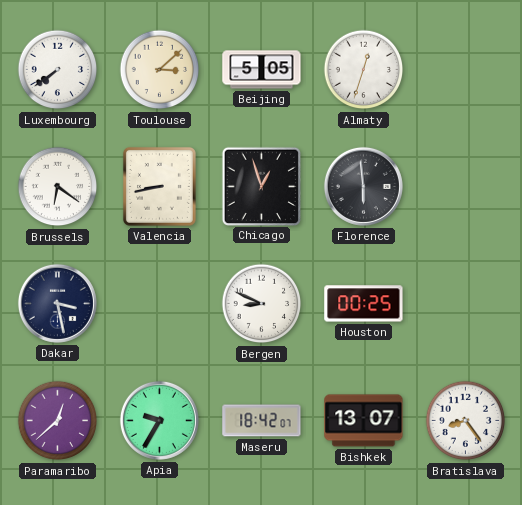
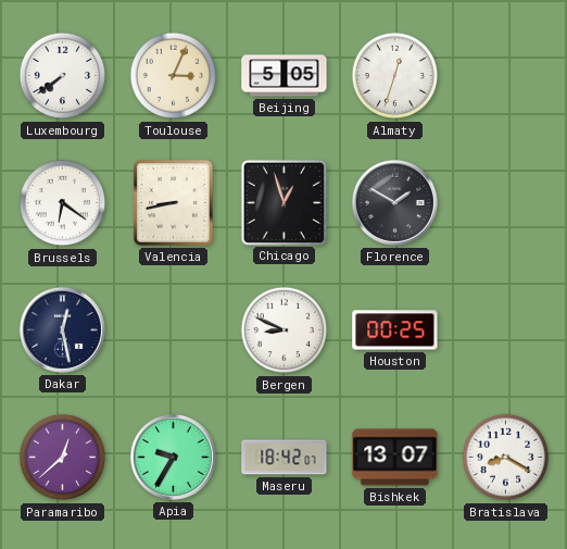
Toulouse: 3:08 -> 3:04
Florence: 5:59 -> 1:50
Dakar: 3:28 -> 12:28
Bratislava: 8:24 -> 8:20
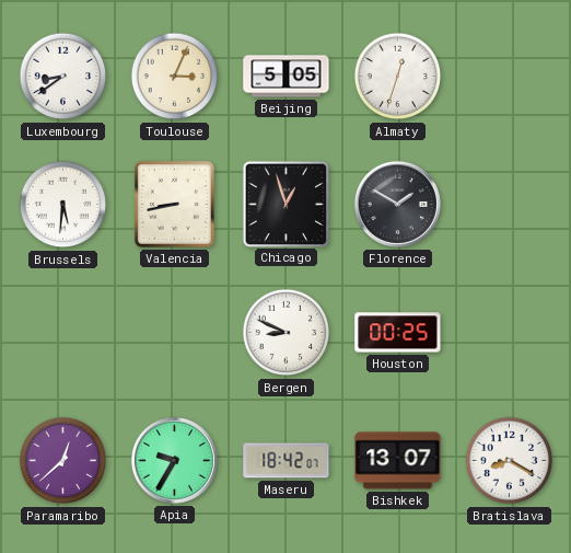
Luxembourg: 7:39 -> 8:39
Brussels: 6:21 -> 5:31
Dakar: 12:28 -> none
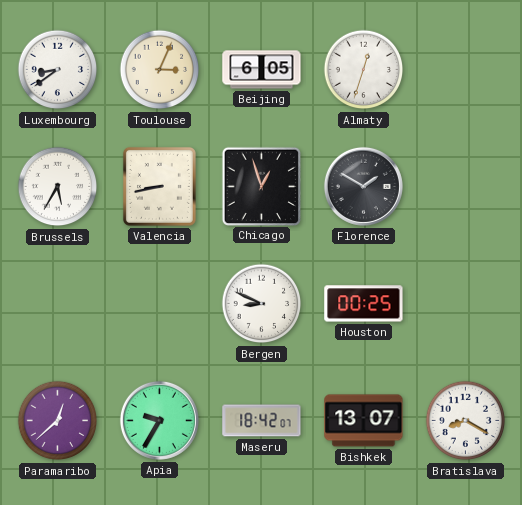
Beijing: 5:05 -> 6:05
Brussels: 5:31 -> 5:35
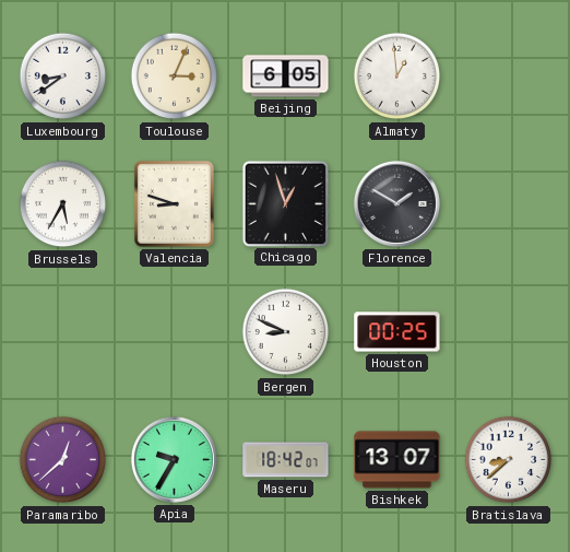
Almaty: 12:33 -> 12:59
Valencia: 8:43 -> 8:48
Bratislava: 8:20 -> 8:38
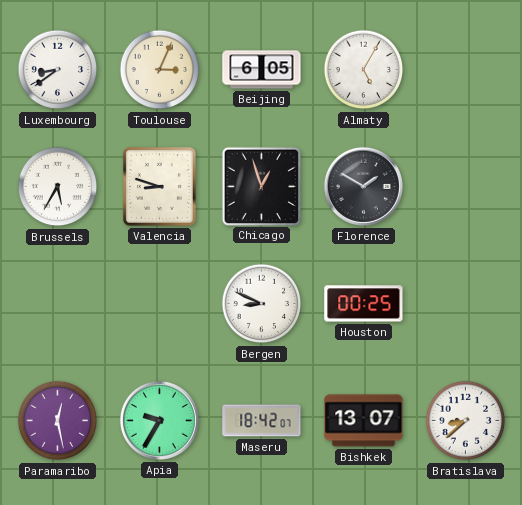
Almaty: 12:59 -> 5:05
Paramaribo: 12:38 -> 12:28
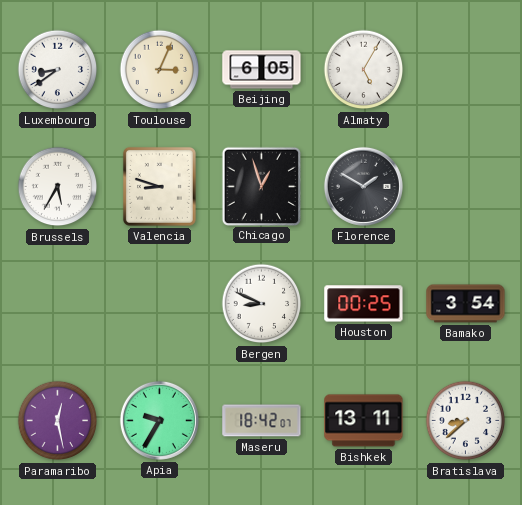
Bamako: none -> 3:54
Bishkek: 13:07 -> 13:11
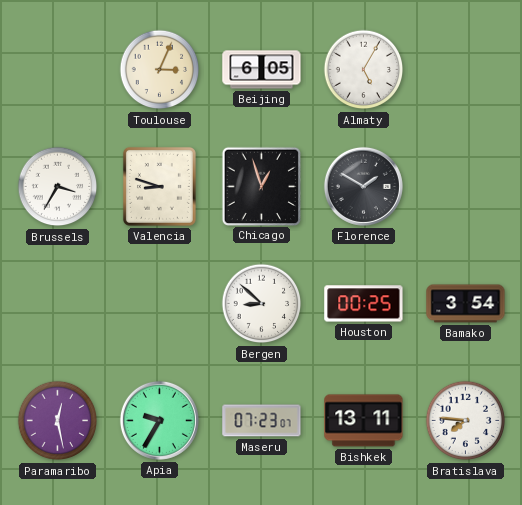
Luxembourg: 8:39 -> none
Brussels: 5:35 -> 3:35
Bergen: 8:49 -> 8:52
Maseru: 18:42 -> 07:23
Bratislava: 8:38 -> 7:46
